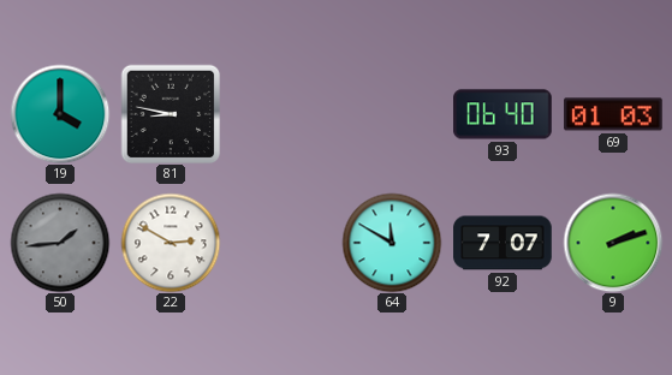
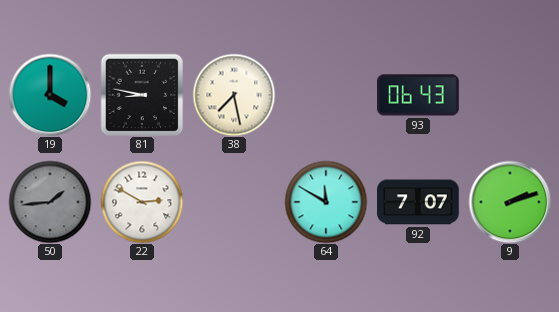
38: none -> 7:28
93: 06:40 -> 06:43
69: 01:03 -> none
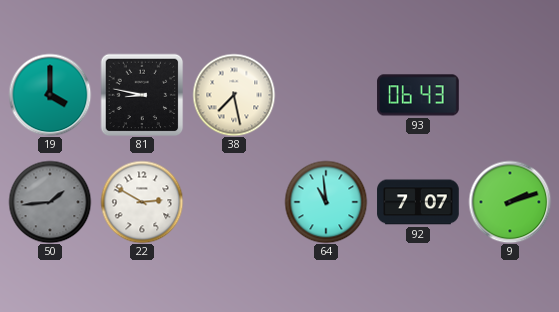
64: 11:50 -> 10:59
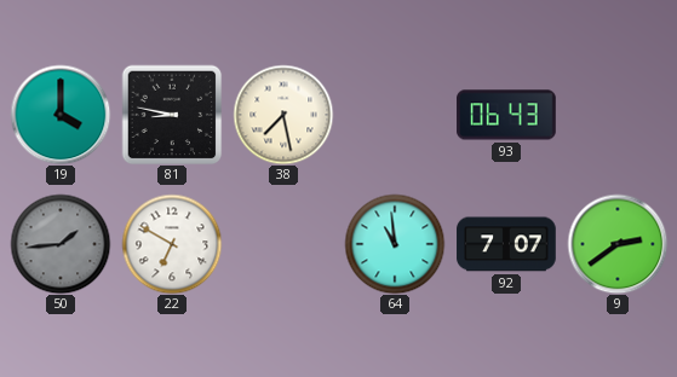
22: 2:50 -> 6:50
9: 2:12 -> 2:39
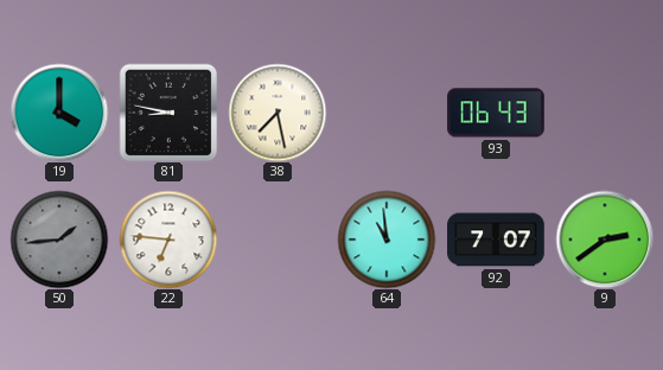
22: 6:50 -> 6:46
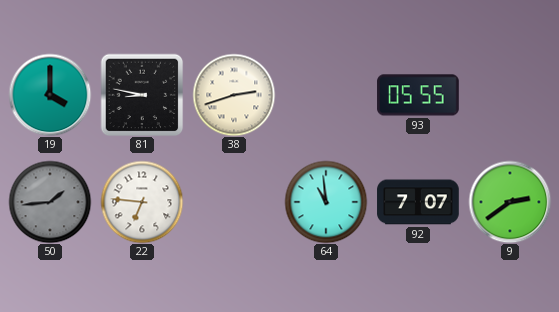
38: 7:28 -> 2:42
93: 06:43 -> 05:55
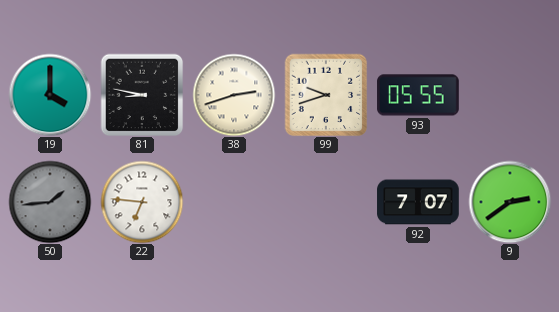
99: none -> 9:42
64: 10:59 -> none
